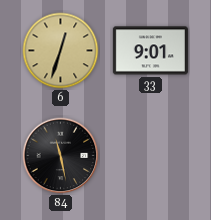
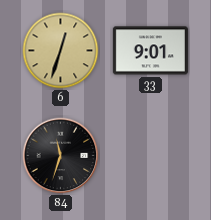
84: 11:28 -> 11:33
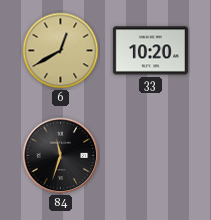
6: 12:33 -> 12:40
33: 9:01 -> 10:20
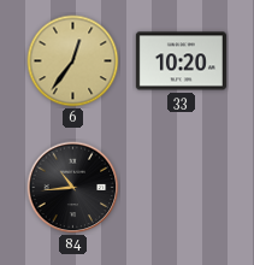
6: 12:40 -> 12:36
84: 11:33 -> 10:44
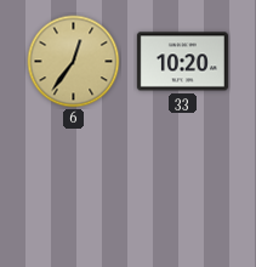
84: 10:44 -> none
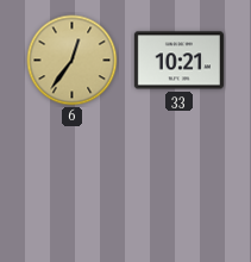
33: 10:20 -> 10:21
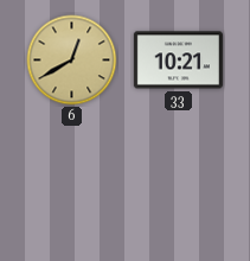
6: 12:36 -> 12:40
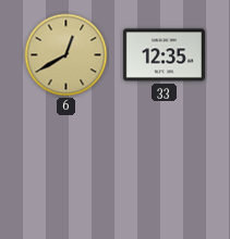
33: 10:21 -> 12:35
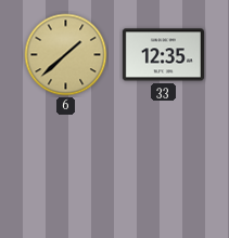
6: 12:40 -> 1:38
